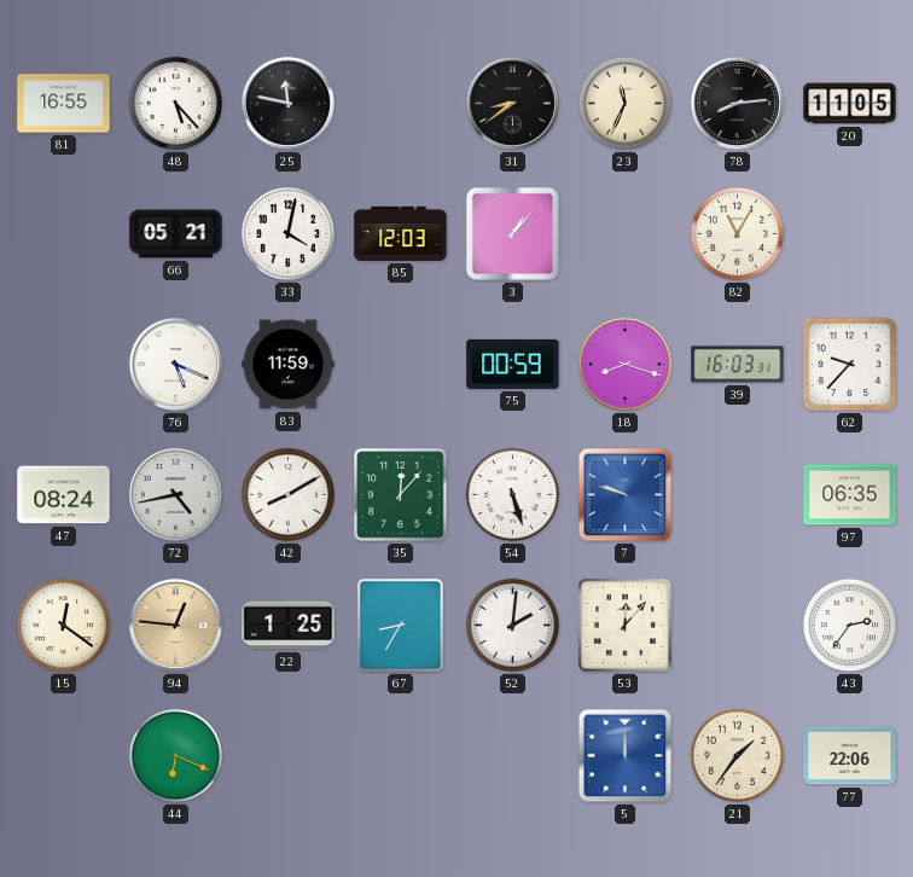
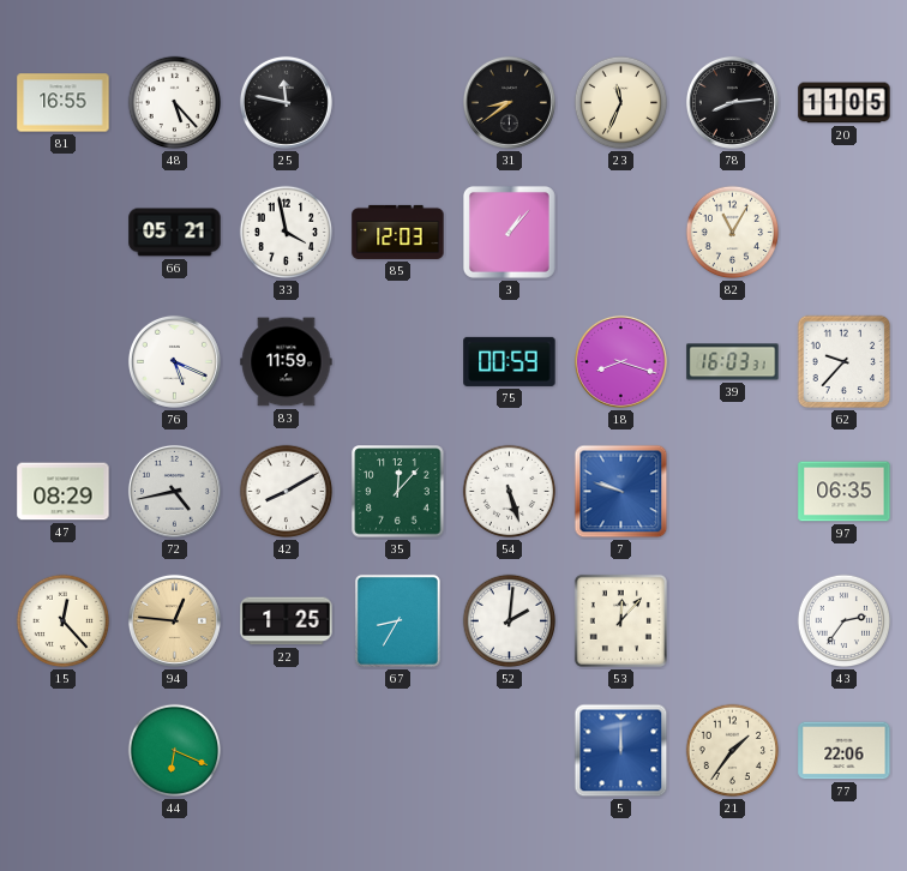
33: 4:02 -> 3:58
47: 08:24 -> 08:29
15: 12:21 -> 12:23
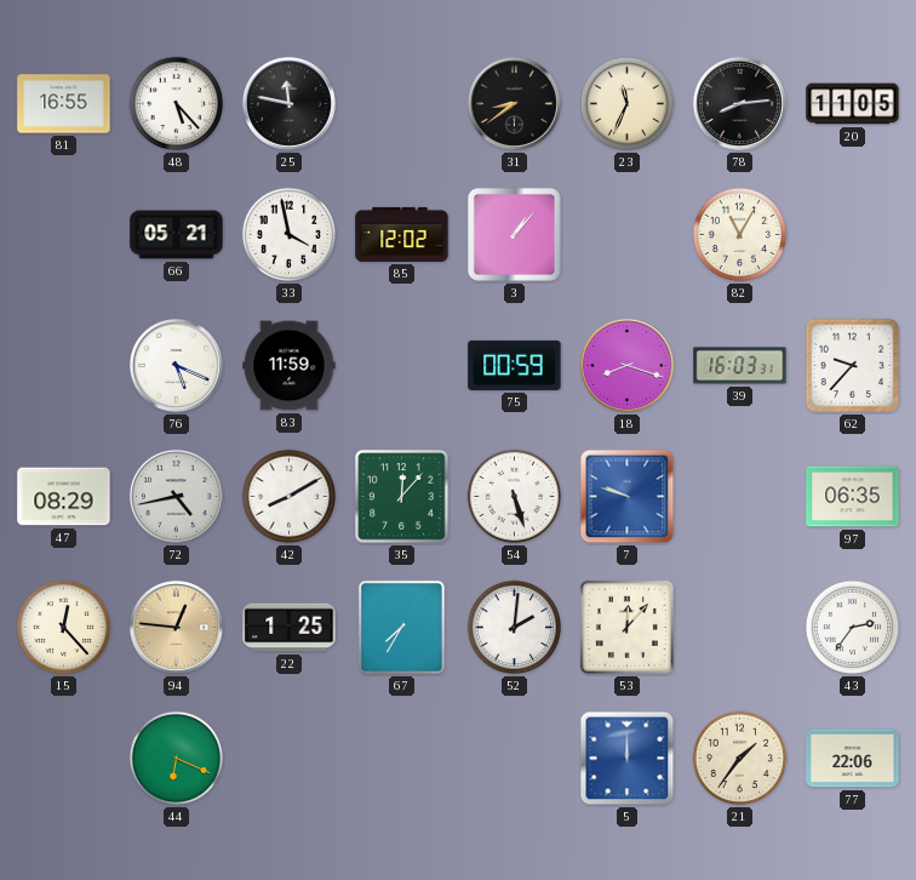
85: 12:03 -> 12:02
67: 8:35 -> 7:35
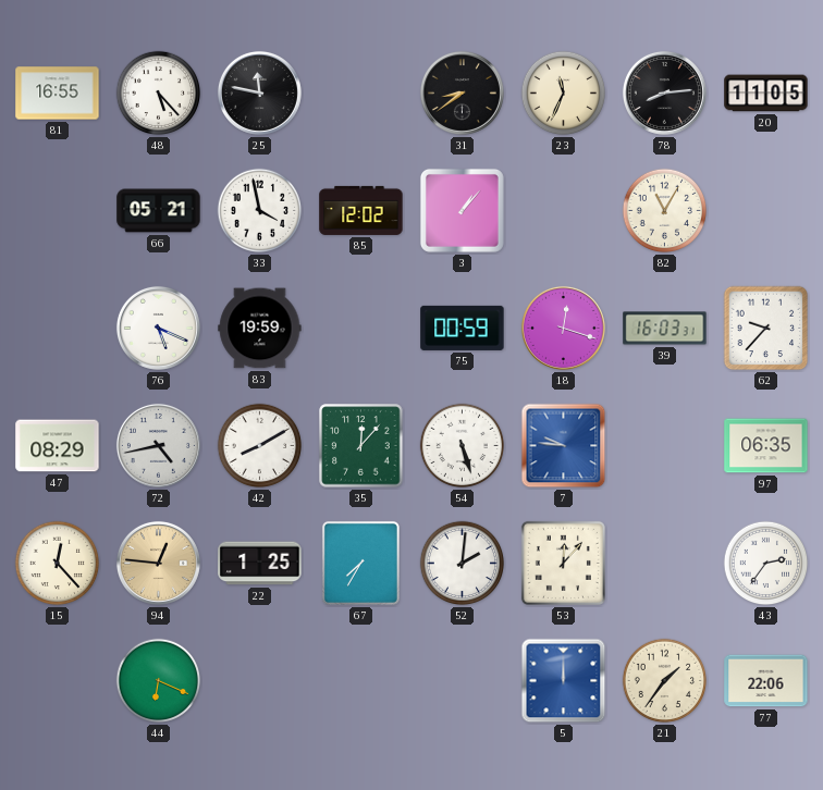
83: 11:59 -> 19:59
18: 8:18 -> 12:18
7: 9:48 -> 9:46
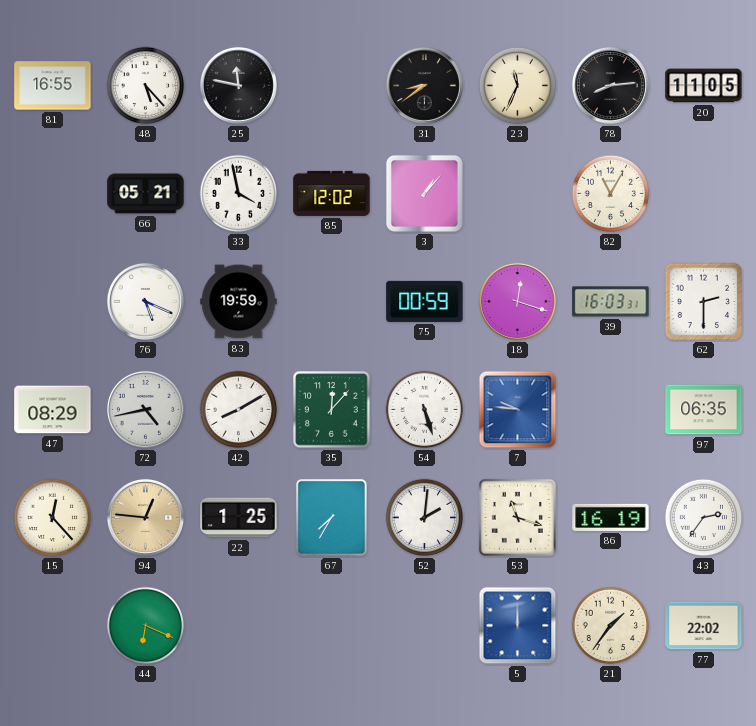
62: 9:37 -> 2:30
53: 12:07 -> 11:18
86: none -> 16:19
77: 22:06 -> 22:02
